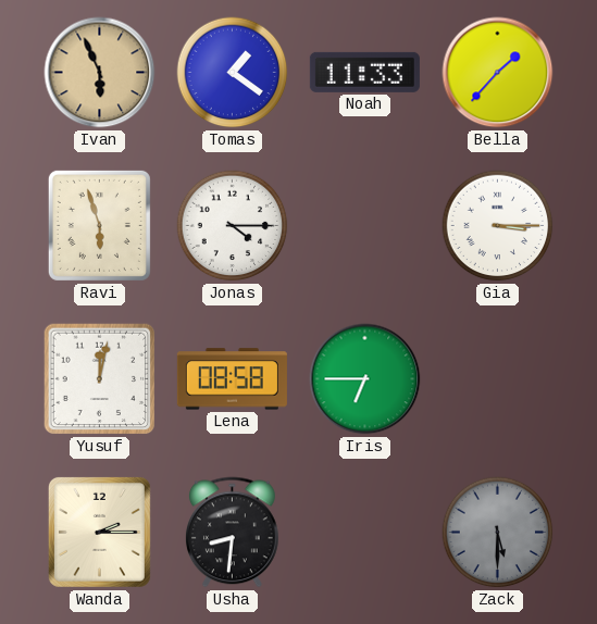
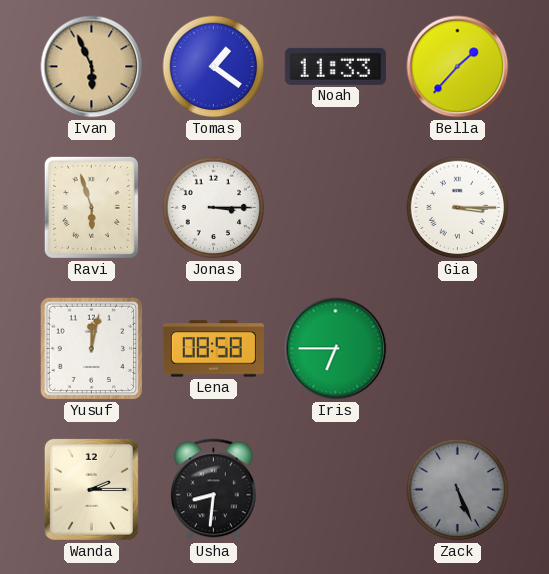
Jonas: 4:15 -> 3:15
Zack: 5:30 -> 5:26
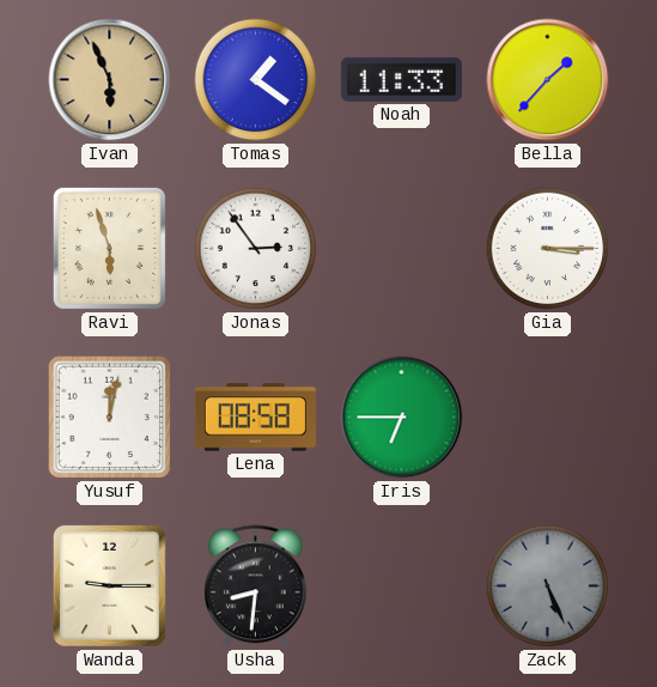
Jonas: 3:15 -> 2:54
Wanda: 2:15 -> 9:15
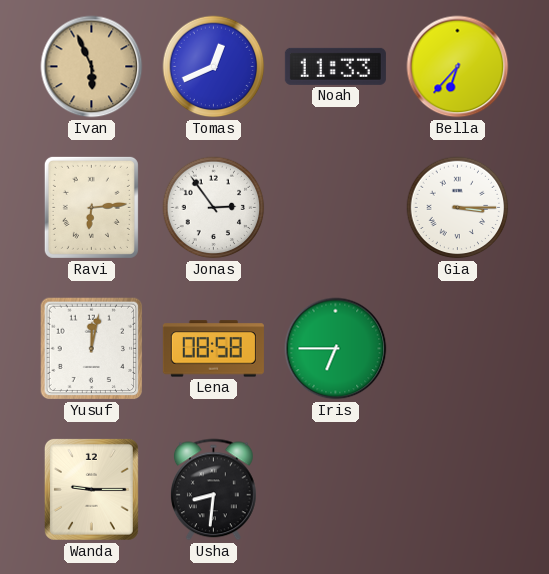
Tomas: 1:21 -> 12:41
Bella: 1:37 -> 6:37
Ravi: 5:57 -> 6:14
Zack: 5:26 -> none
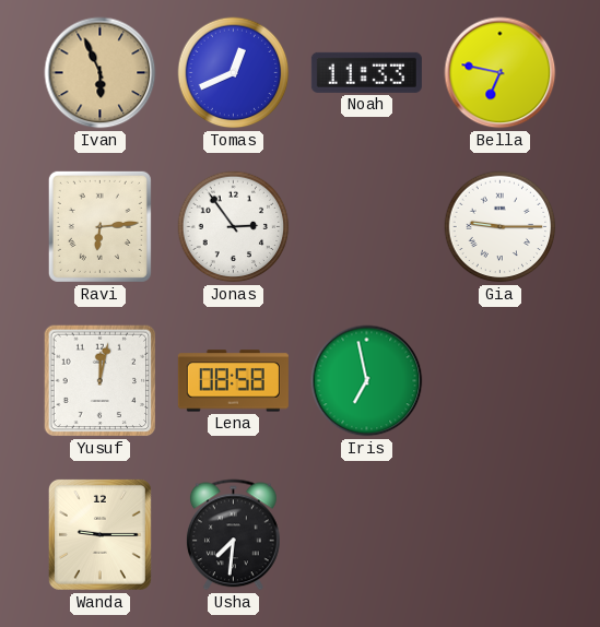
Bella: 6:37 -> 6:47
Gia: 3:15 -> 9:15
Iris: 6:45 -> 6:58
Usha: 8:31 -> 7:31
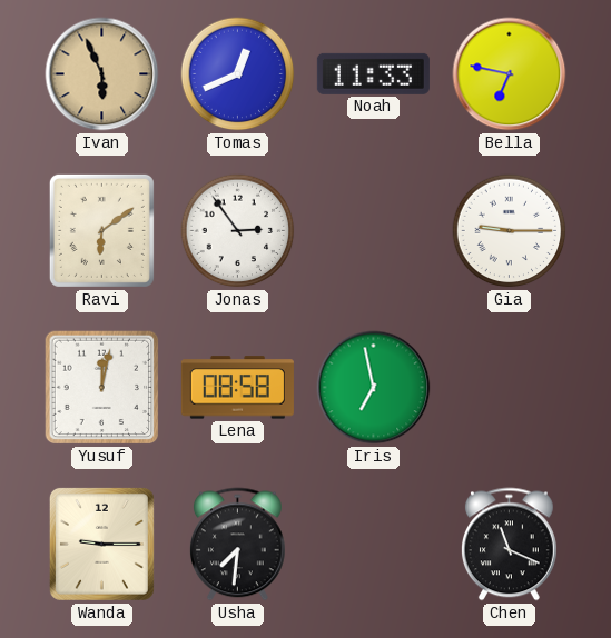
Ravi: 6:14 -> 6:09
Chen: none -> 11:19
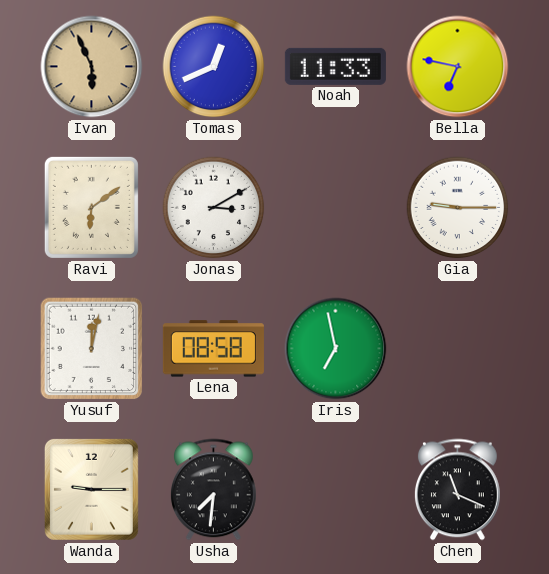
Jonas: 2:54 -> 3:10
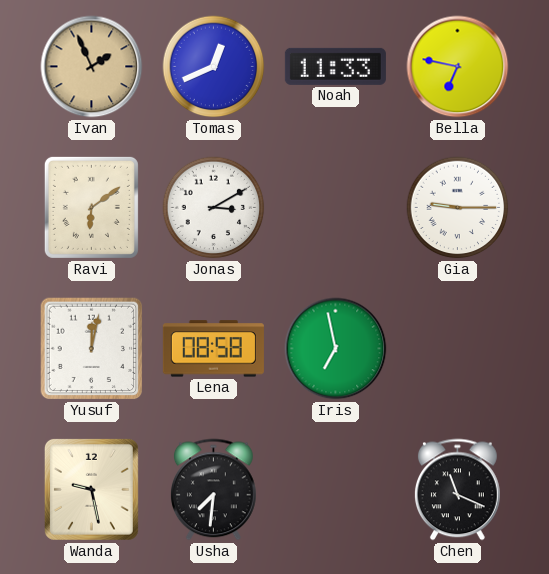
Ivan: 5:56 -> 1:56
Wanda: 9:15 -> 9:28
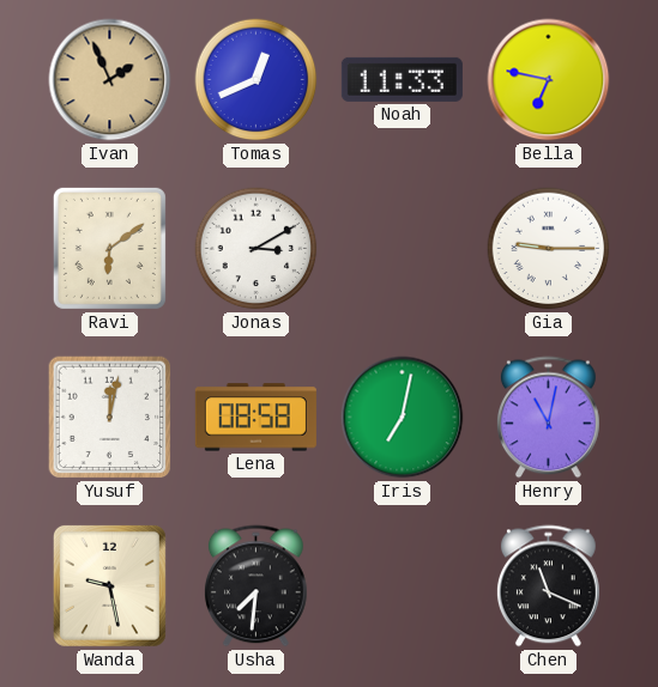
Iris: 6:58 -> 7:02
Henry: none -> 11:02
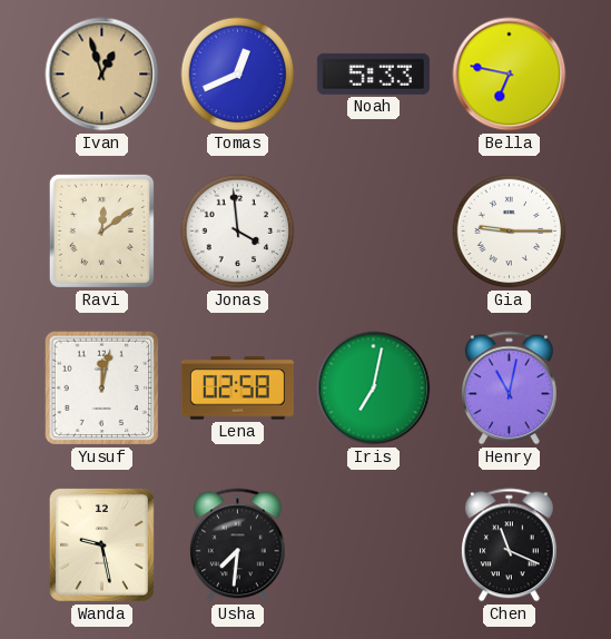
Ivan: 1:56 -> 12:57
Noah: 11:33 -> 5:33
Ravi: 6:09 -> 12:09
Jonas: 3:10 -> 3:59
Lena: 08:58 -> 02:58
